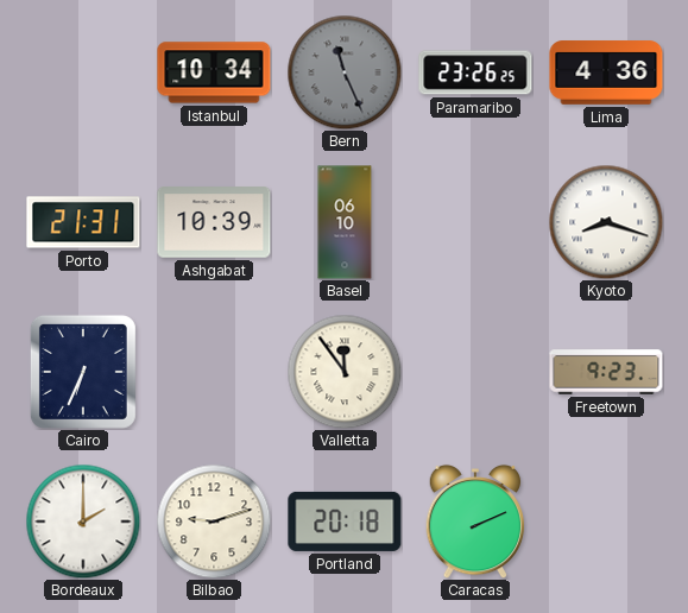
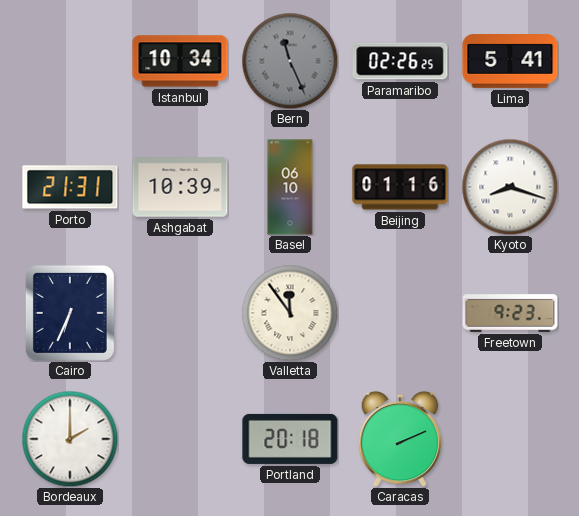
Paramaribo: 23:26 -> 02:26
Lima: 4:36 -> 5:41
Beijing: none -> 01:16
Bilbao: 9:12 -> none
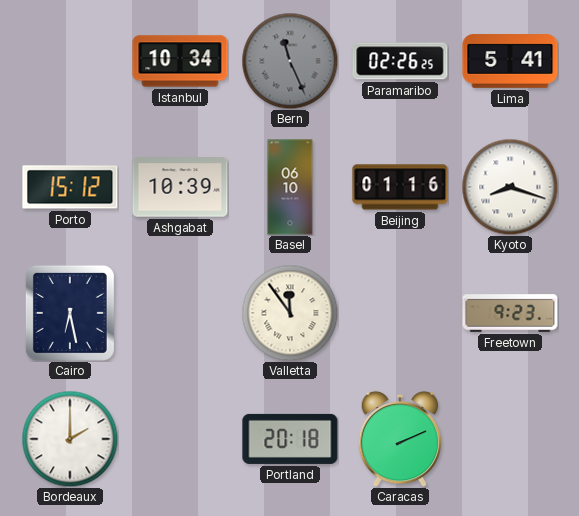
Porto: 21:31 -> 15:12
Cairo: 6:34 -> 6:28
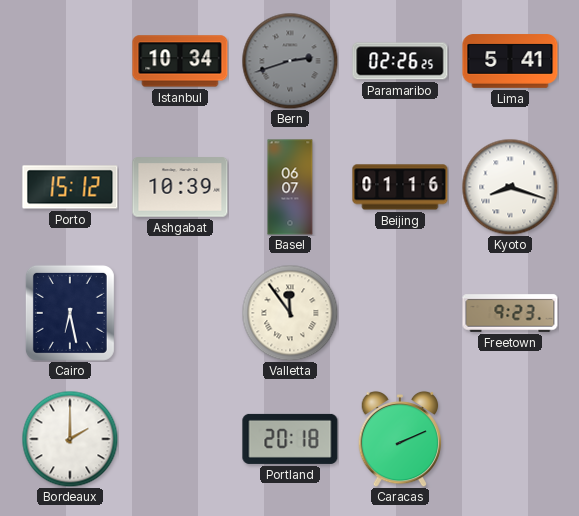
Bern: 11:26 -> 2:42
Basel: 06:10 -> 06:07
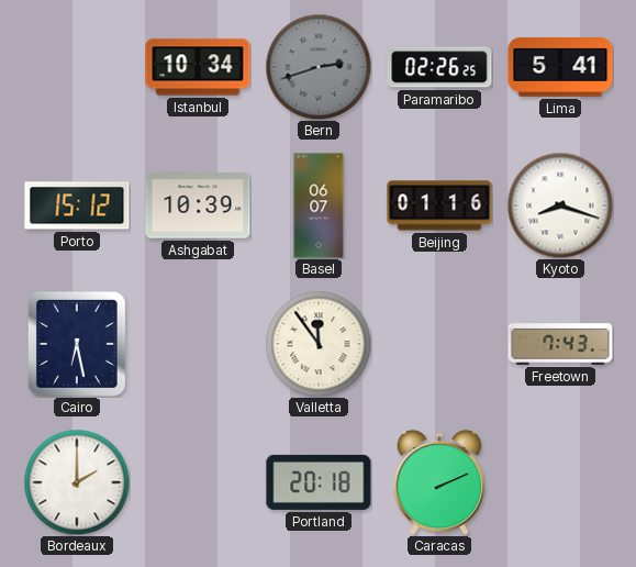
Freetown: 9:23 -> 7:43
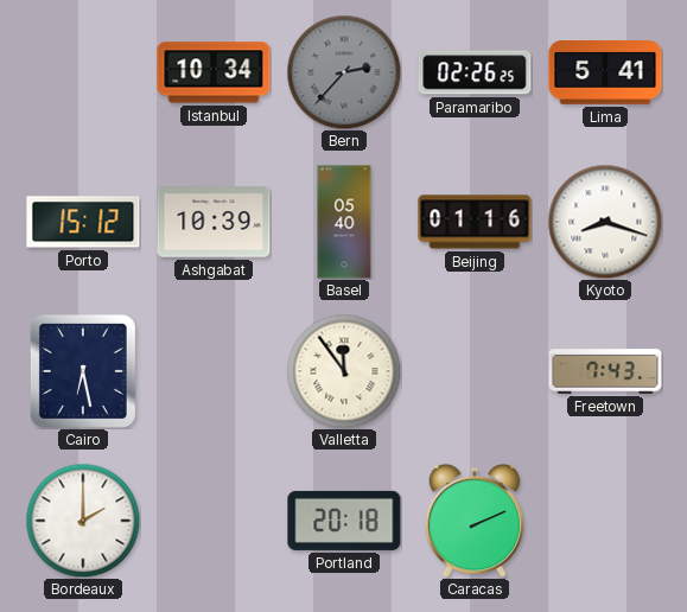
Bern: 2:42 -> 2:37
Basel: 06:07 -> 05:40
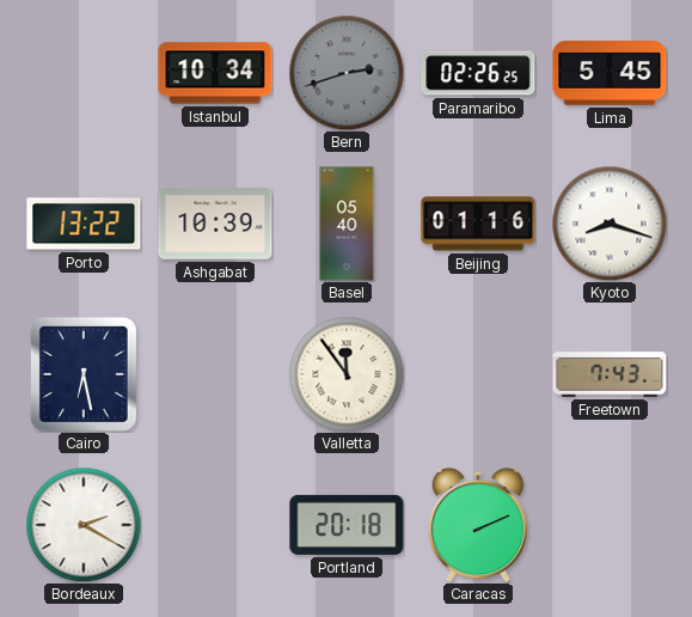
Bern: 2:37 -> 2:42
Lima: 5:41 -> 5:45
Porto: 15:12 -> 13:22
Bordeaux: 2:00 -> 2:20
